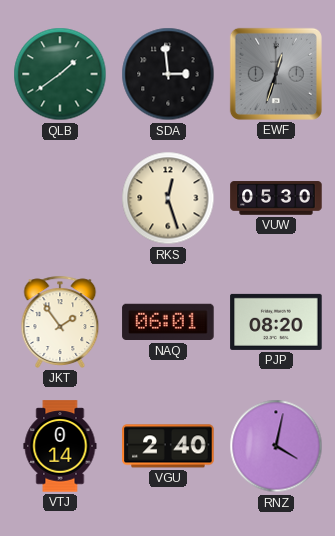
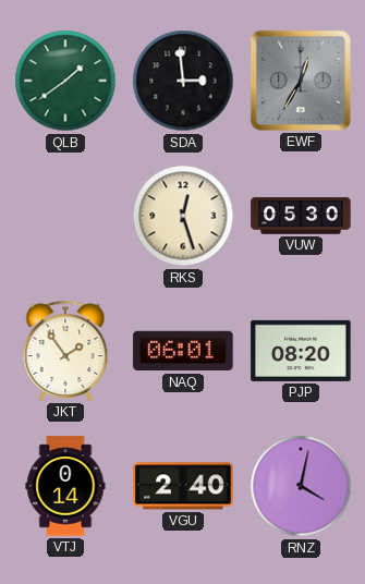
EWF: 12:33 -> 12:35
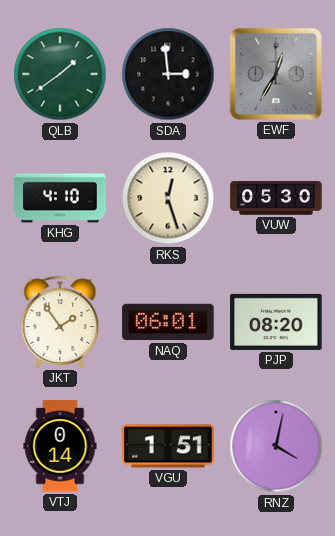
KHG: none -> 4:10
VGU: 2:40 -> 1:51
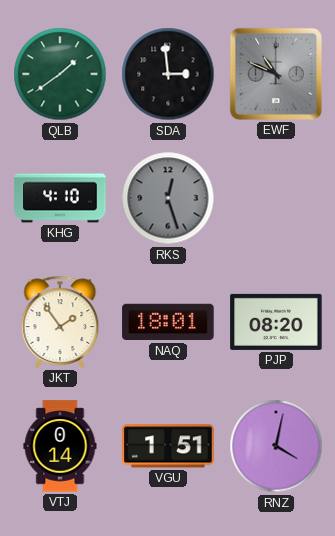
EWF: 12:35 -> 10:49
RKS dial: cream -> grey
VUW: 05:30 -> none
NAQ: 06:01 -> 18:01
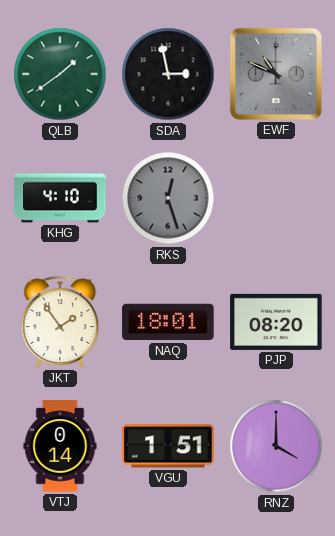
SDA: 2:59 -> 2:58
RNZ: 4:02 -> 4:00
